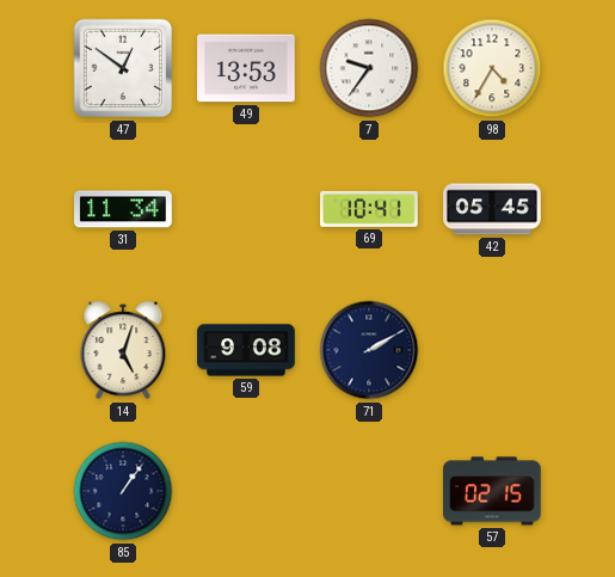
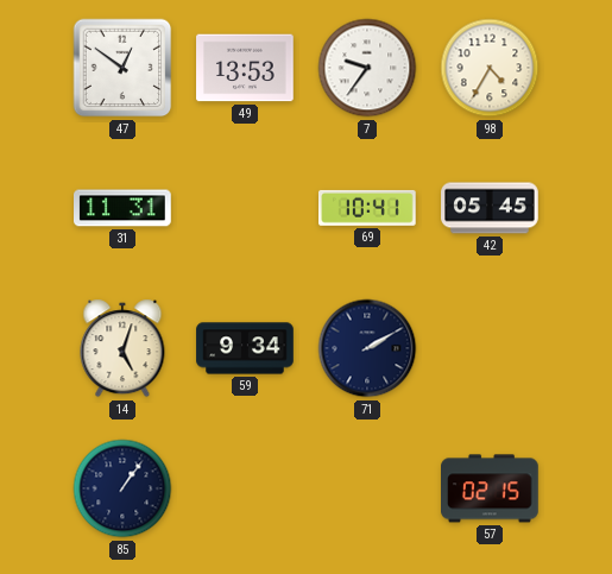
31: 11:34 -> 11:31
59: 9:08 -> 9:34
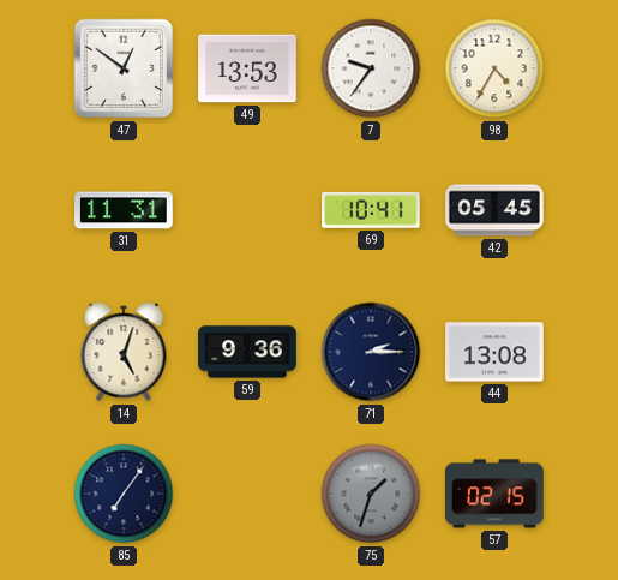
59: 9:34 -> 9:36
71: 2:10 -> 2:15
44: none -> 13:08
85: 1:06 -> 7:06
75: none -> 1:33
